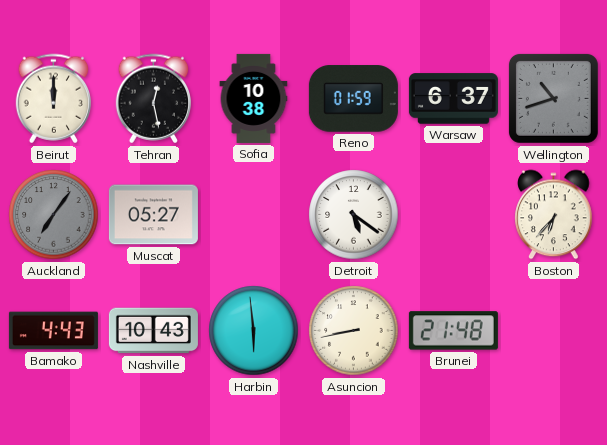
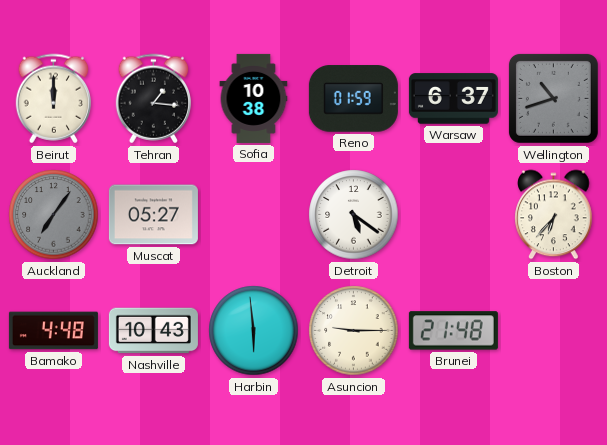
Tehran: 12:28 -> 1:16
Bamako: 4:43 -> 4:48
Asuncion: 8:43 -> 9:15
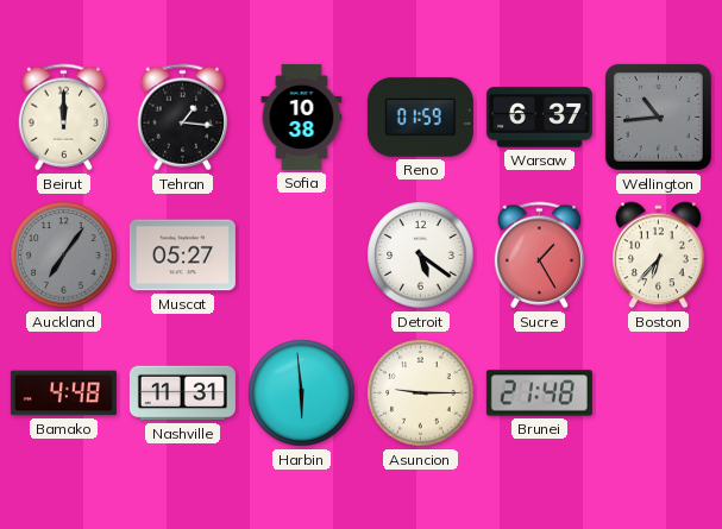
Wellington: 10:42 -> 10:44
Sucre: none -> 1:25
Nashville: 10:43 -> 11:31
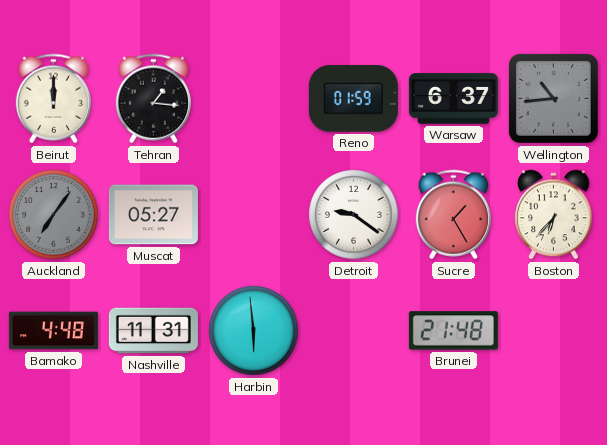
Sofia: 10:38 -> none
Detroit: 5:21 -> 9:21
Asuncion: 9:15 -> none
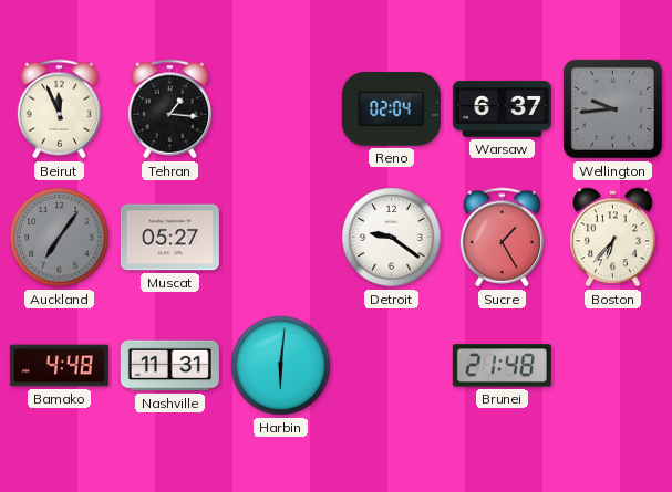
Beirut: 12:00 -> 11:56
Reno: 01:59 -> 02:04
Wellington: 10:44 -> 9:44
Harbin: 5:59 -> 6:01
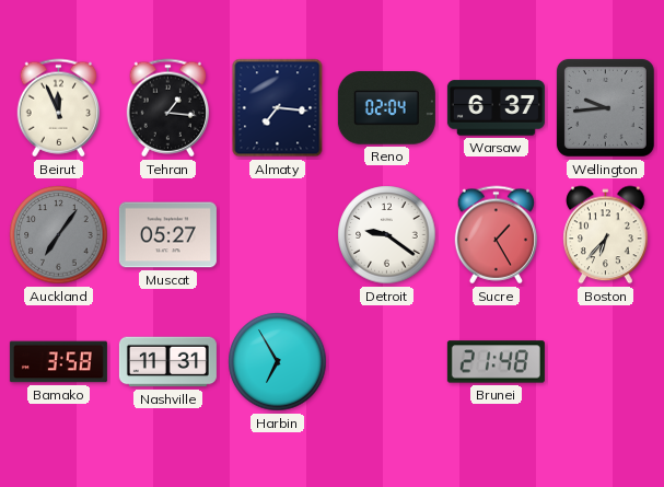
Almaty: none -> 7:16
Bamako: 4:48 -> 3:58
Harbin: 6:01 -> 6:55
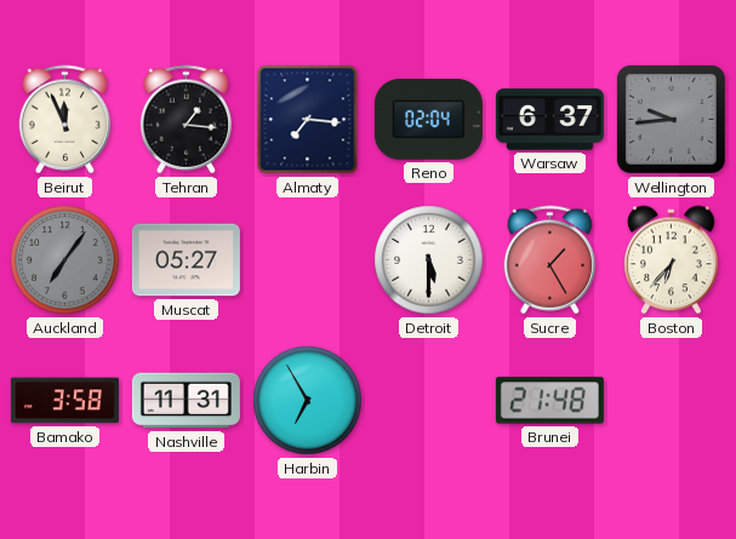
Detroit: 9:21 -> 5:30
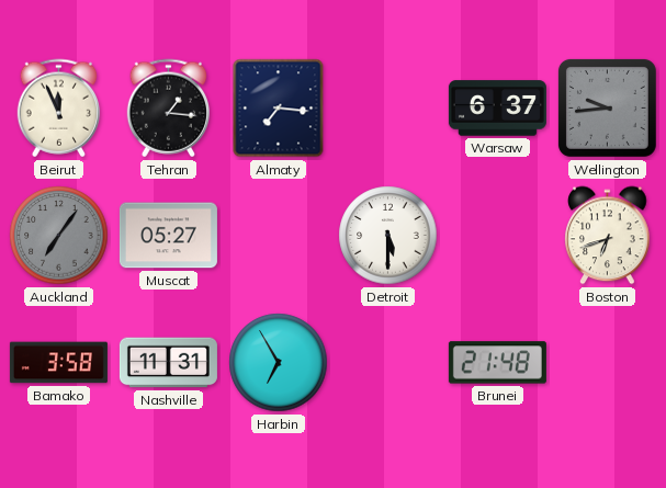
Reno: 02:04 -> none
Sucre: 1:25 -> none
Boston: 6:37 -> 6:42
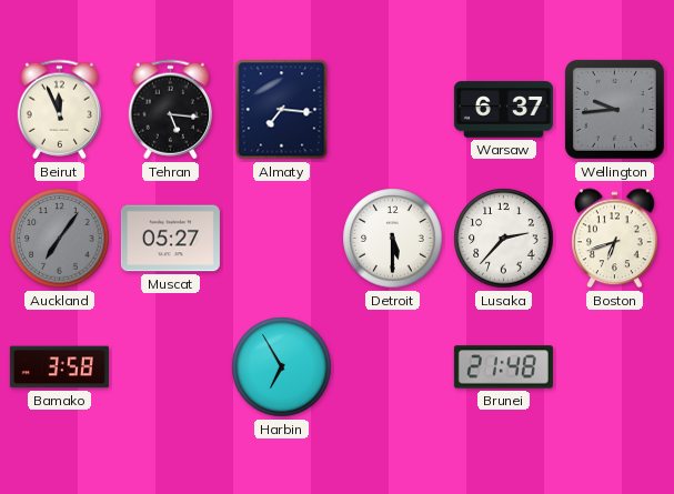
Tehran: 1:16 -> 5:16
Lusaka: none -> 2:37
Nashville: 11:31 -> none
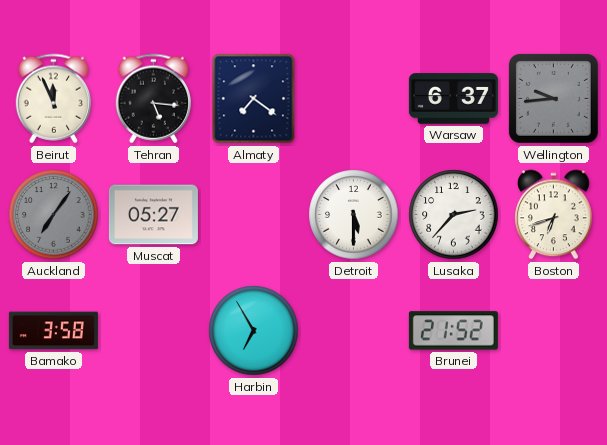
Almaty: 7:16 -> 7:21
Brunei: 21:48 -> 21:52
